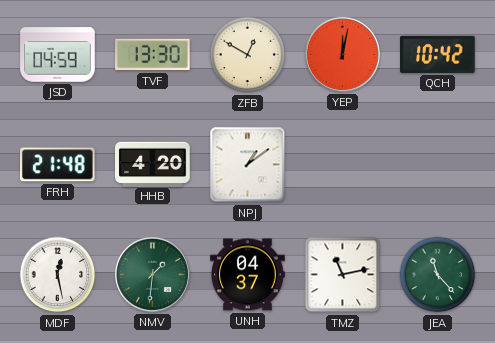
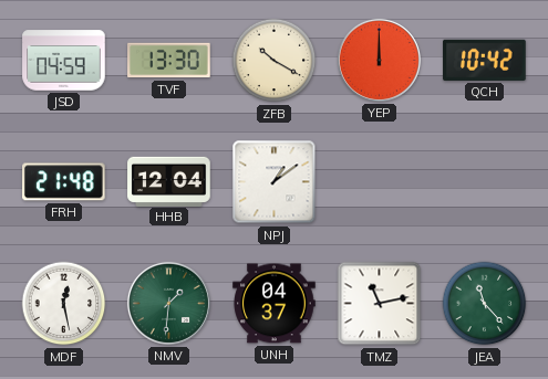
ZFB: 12:50 -> 10:20
YEP: 12:02 -> 12:00
HHB: 4:20 -> 12:04
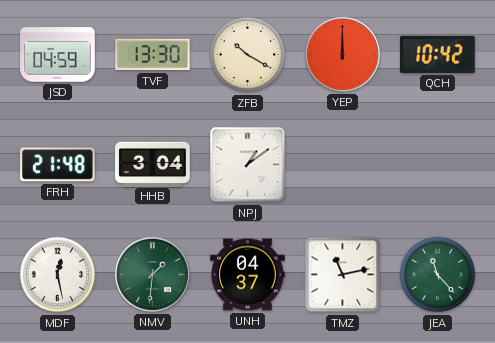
HHB: 12:04 -> 3:04
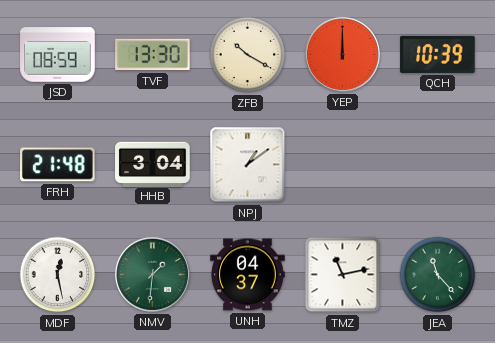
JSD: 04:59 -> 08:59
QCH: 10:42 -> 10:39
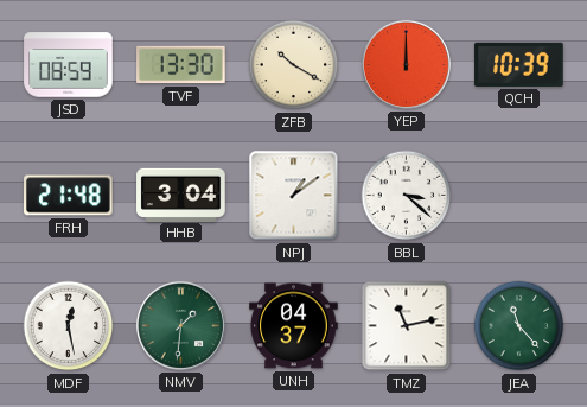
BBL: none -> 3:22
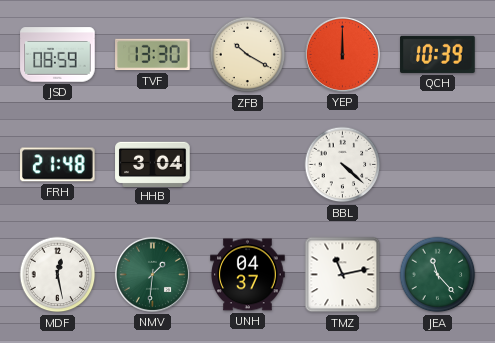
NPJ: 1:09 -> none
BBL: 3:22 -> 4:22
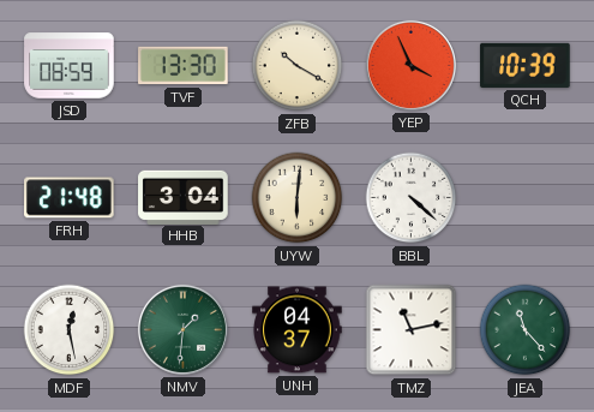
YEP: 12:00 -> 3:56
UYW: none -> 6:01
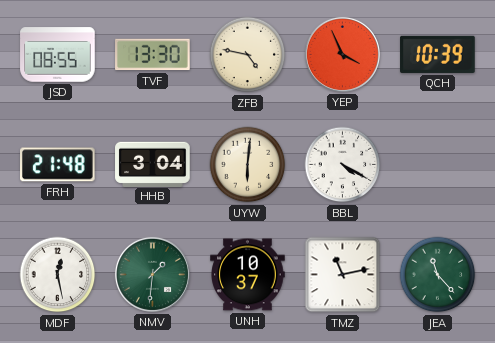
JSD: 08:59 -> 08:55
ZFB: 10:20 -> 4:47
BBL: 4:22 -> 4:20
UNH: 04:37 -> 10:37
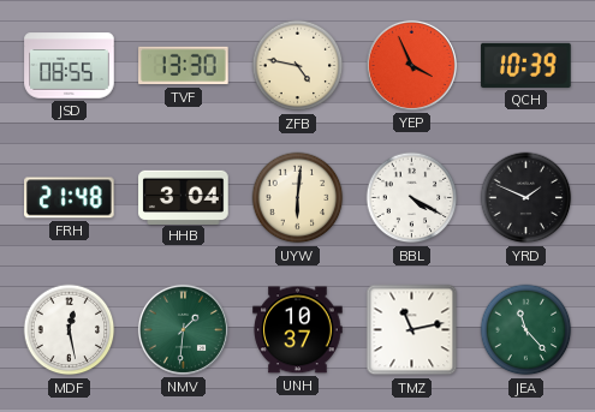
YRD: none -> 1:49
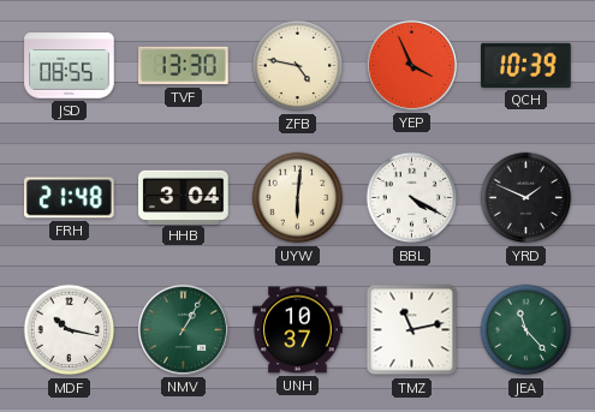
MDF: 12:28 -> 10:17
NMV: 1:31 -> 1:05
